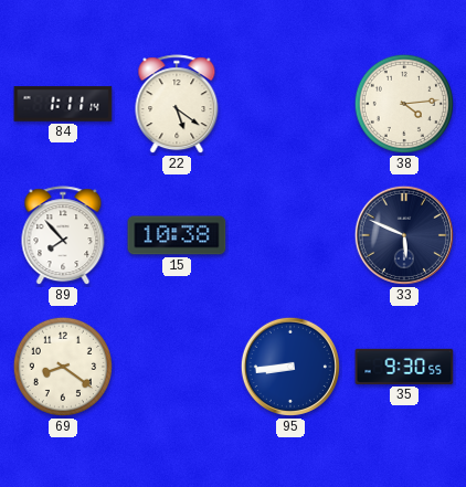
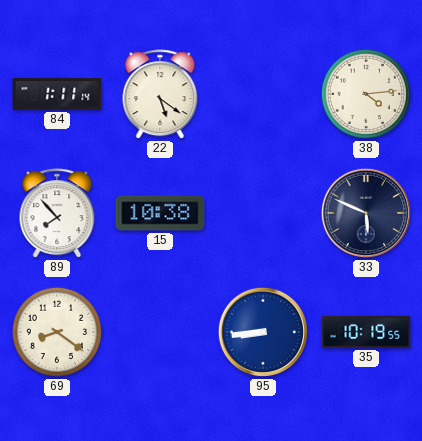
35: 9:30 -> 10:19
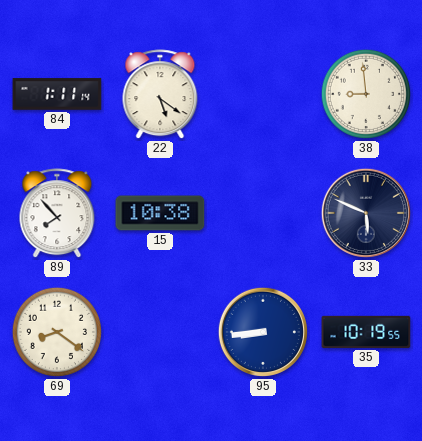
38: 4:14 -> 8:59
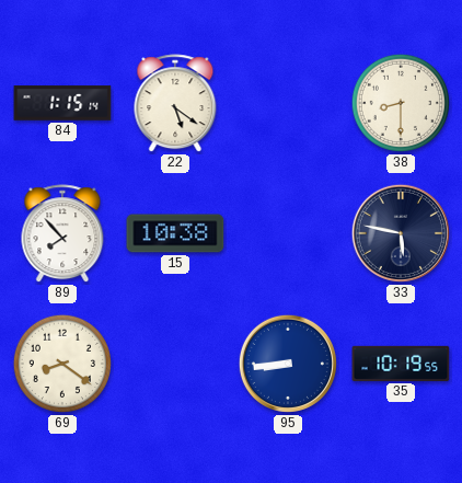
84: 1:11 -> 1:15
38: 8:59 -> 8:30
33: 5:49 -> 5:47
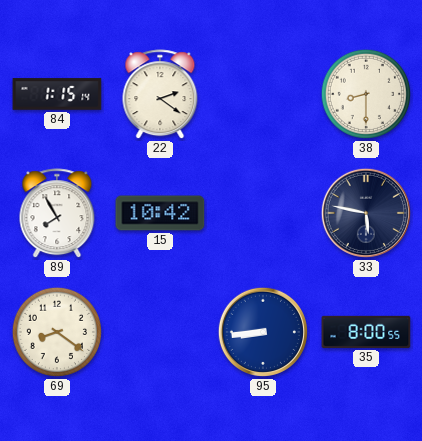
22: 5:21 -> 2:21
89: 7:53 -> 7:55
15: 10:38 -> 10:42
35: 10:19 -> 8:00
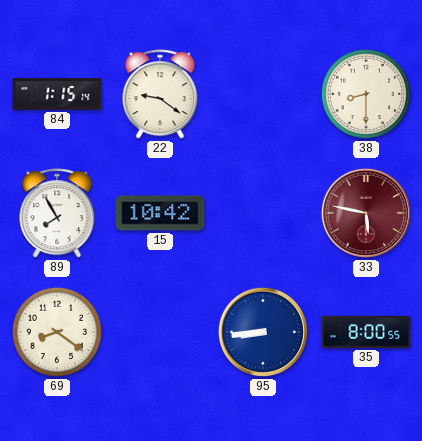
22: 2:21 -> 9:21
33 dial: navy -> burgundy
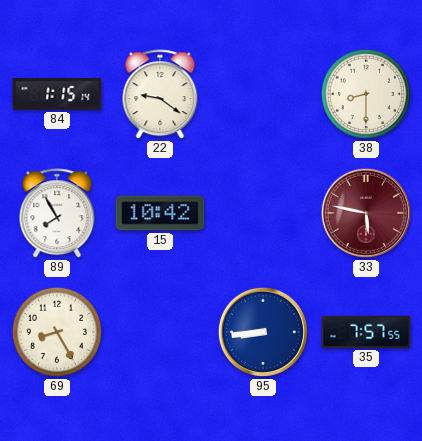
69: 8:21 -> 8:25
35: 8:00 -> 7:57
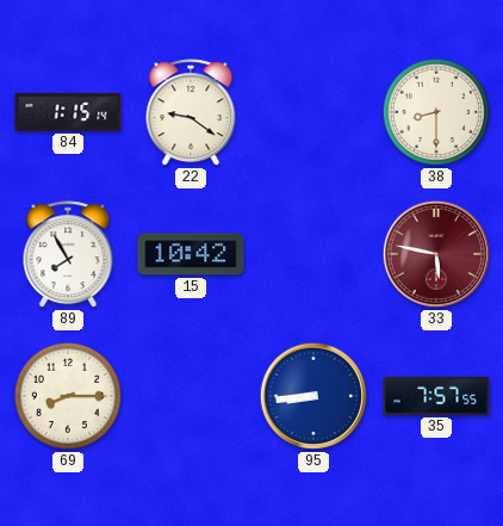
69: 8:25 -> 8:15
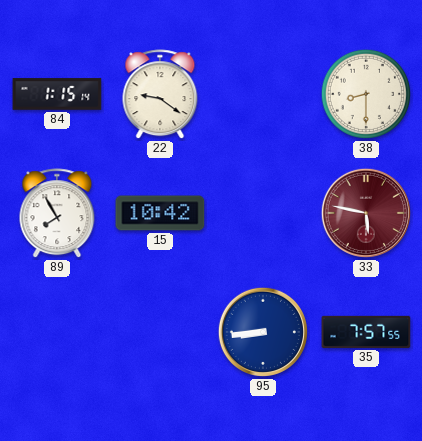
69: 8:15 -> none
